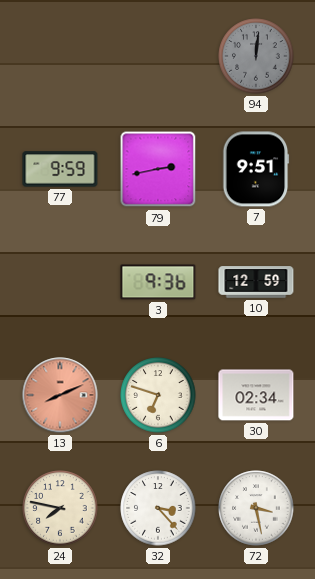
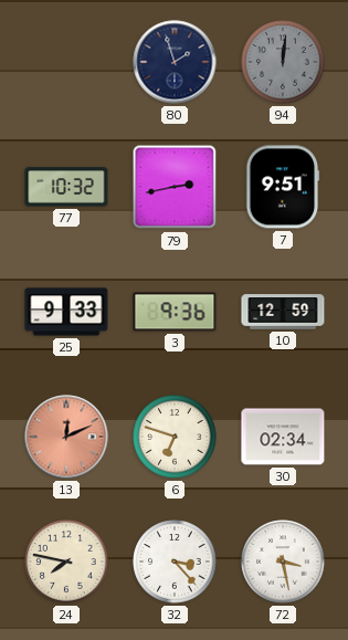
80: none -> 1:57
77: 9:59 -> 10:32
25: none -> 9:33
13: 8:11 -> 12:11
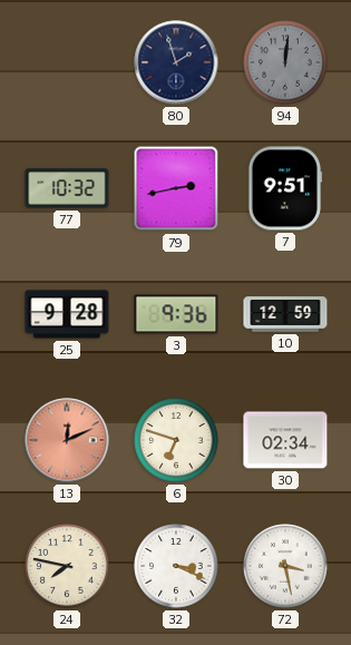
25: 9:33 -> 9:28
32: 3:23 -> 3:19
